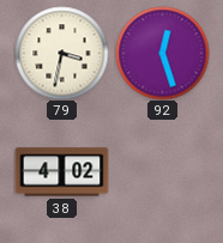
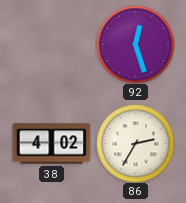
79: 3:32 -> none
86: none -> 2:35
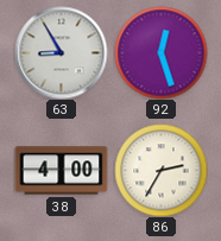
63: none -> 8:55
38: 4:02 -> 4:00
